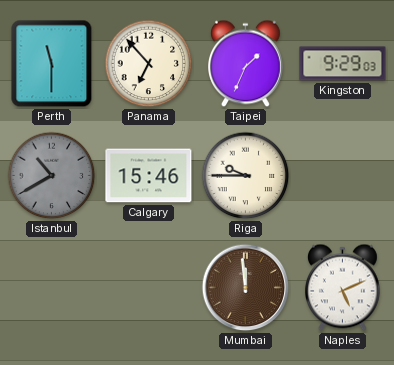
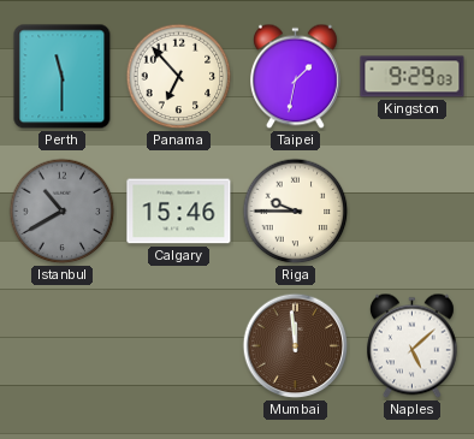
Taipei: 1:34 -> 1:32
Naples: 5:11 -> 5:08
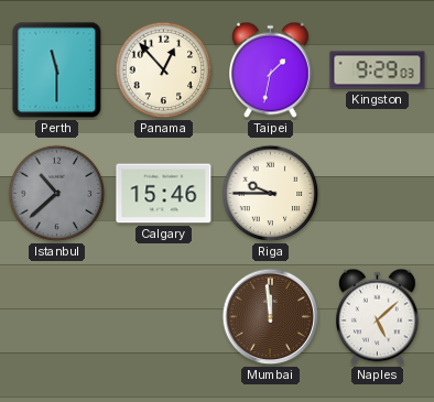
Panama: 6:53 -> 12:53
Istanbul: 10:40 -> 10:38
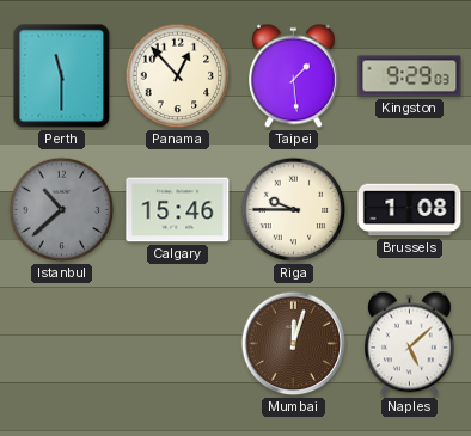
Taipei: 1:32 -> 1:29
Brussels: none -> 1:08
Mumbai: 11:59 -> 12:03
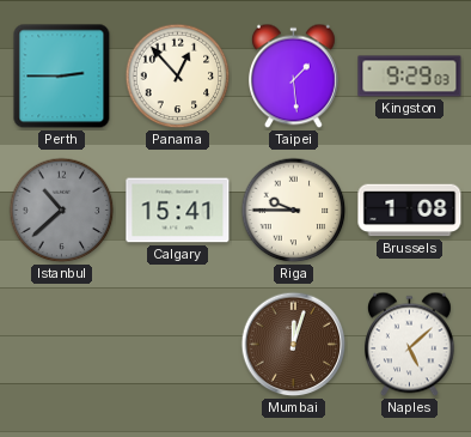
Perth: 11:30 -> 2:45
Calgary: 15:46 -> 15:41
